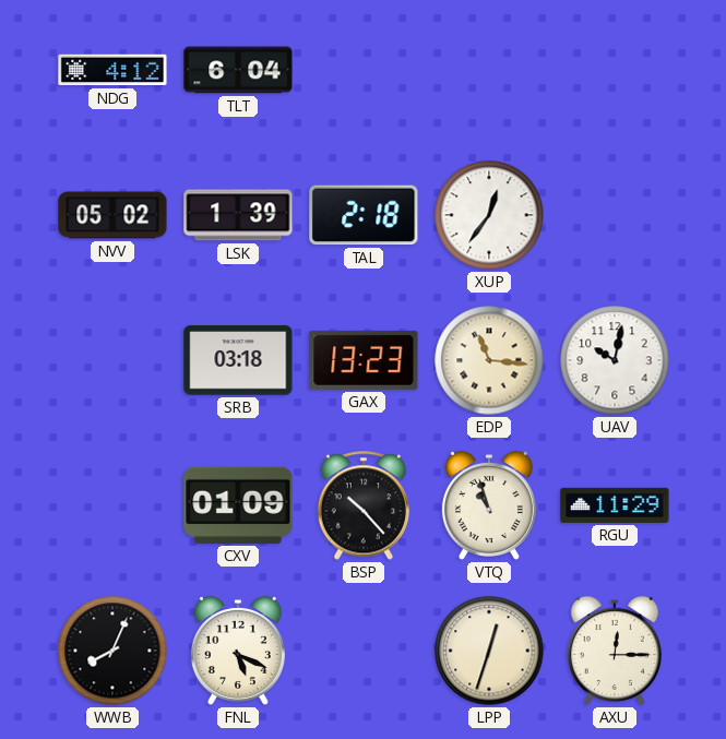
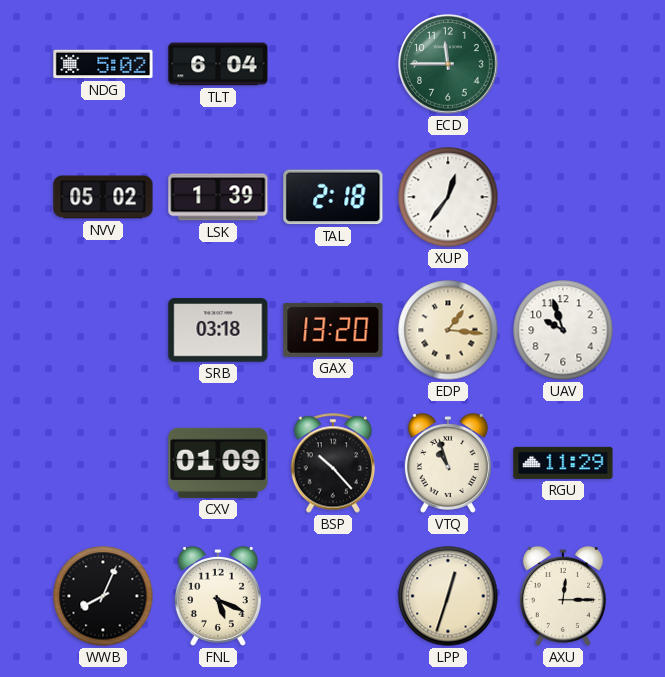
NDG: 4:12 -> 5:02
ECD: none -> 11:45
GAX: 13:23 -> 13:20
EDP: 11:16 -> 1:16
UAV: 10:02 -> 9:57
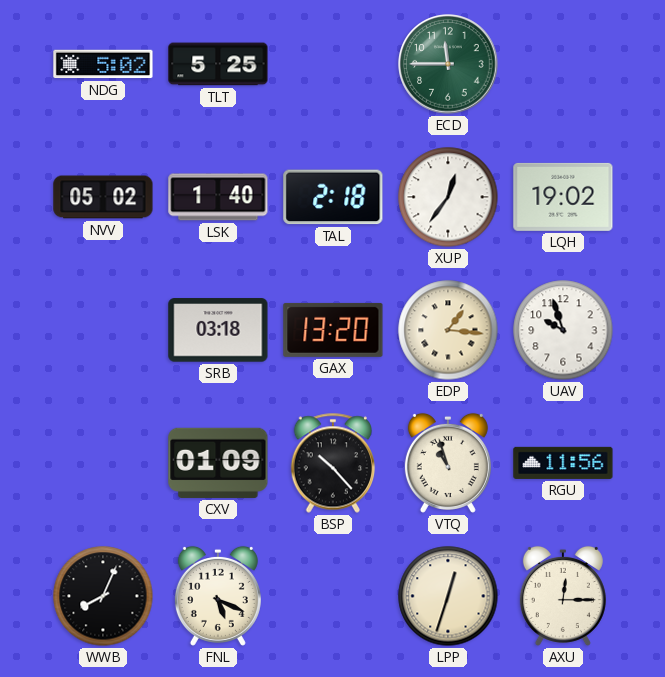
TLT: 6:04 -> 5:25
LSK: 1:39 -> 1:40
LQH: none -> 19:02
RGU: 11:29 -> 11:56
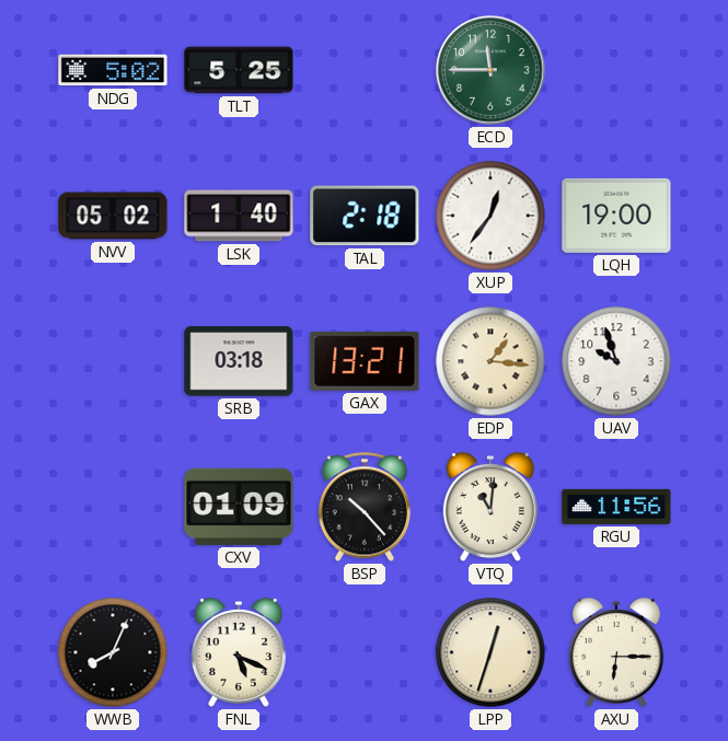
LQH: 19:02 -> 19:00
GAX: 13:20 -> 13:21
VTQ: 10:57 -> 11:01
AXU: 12:15 -> 6:15
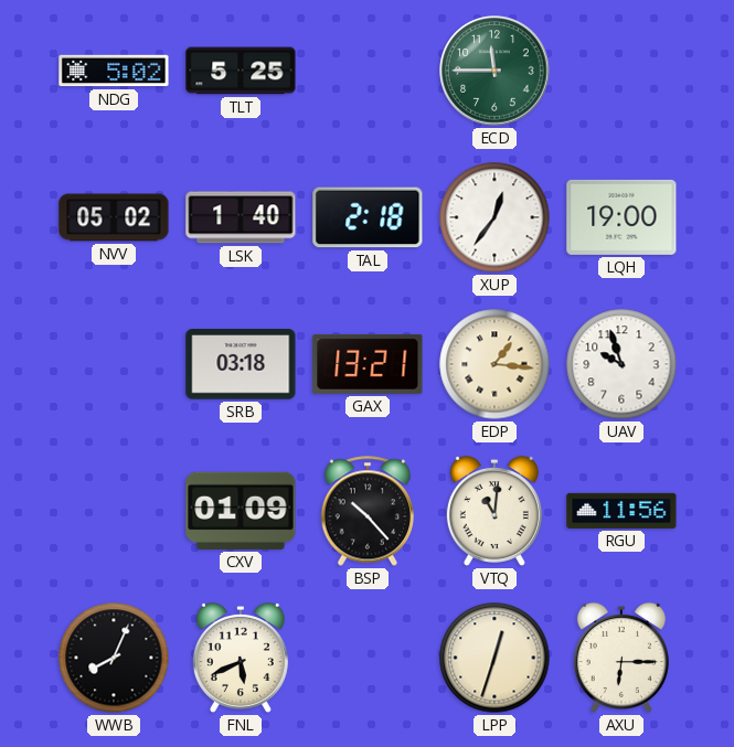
FNL: 5:19 -> 5:41
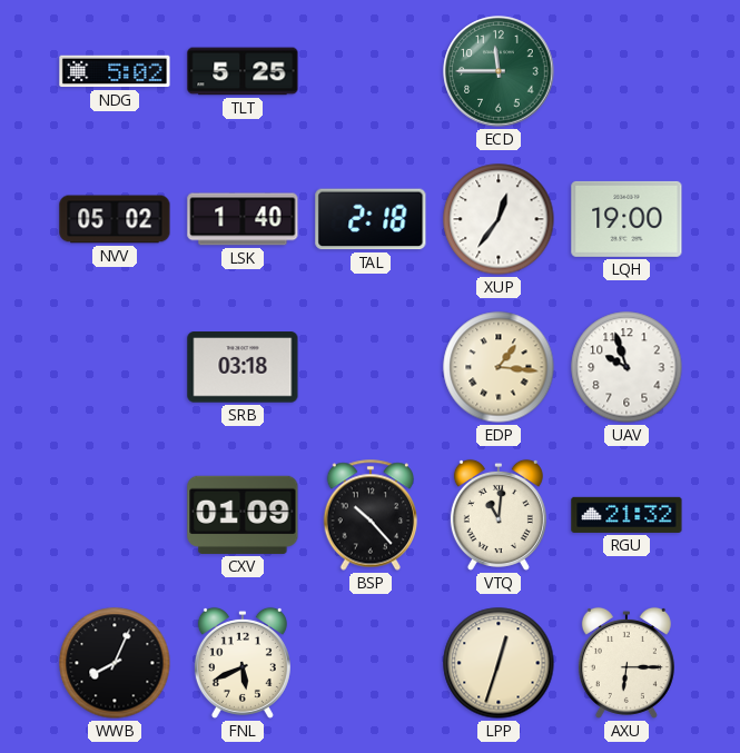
GAX: 13:21 -> none
RGU: 11:56 -> 21:32
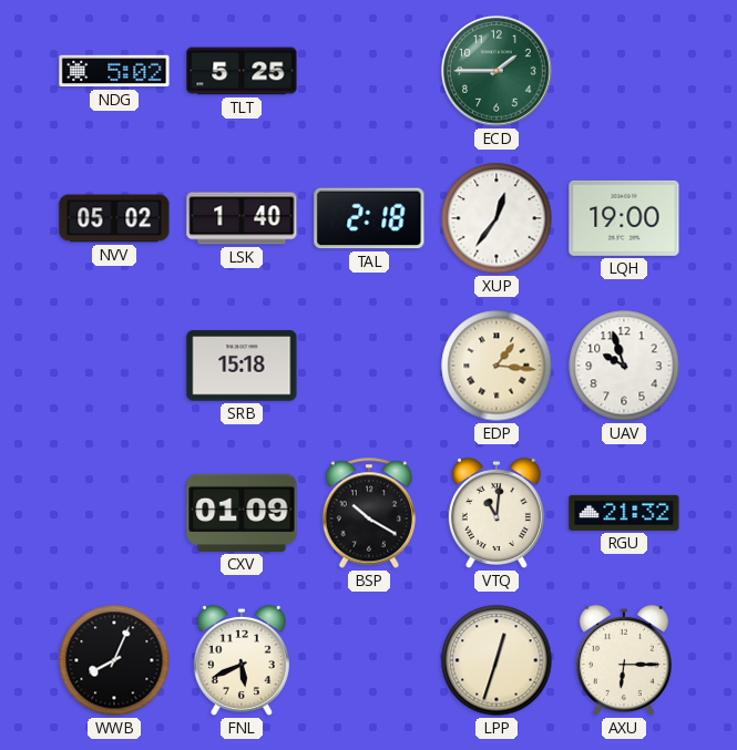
ECD: 11:45 -> 1:45
SRB: 03:18 -> 15:18
BSP: 10:23 -> 10:20
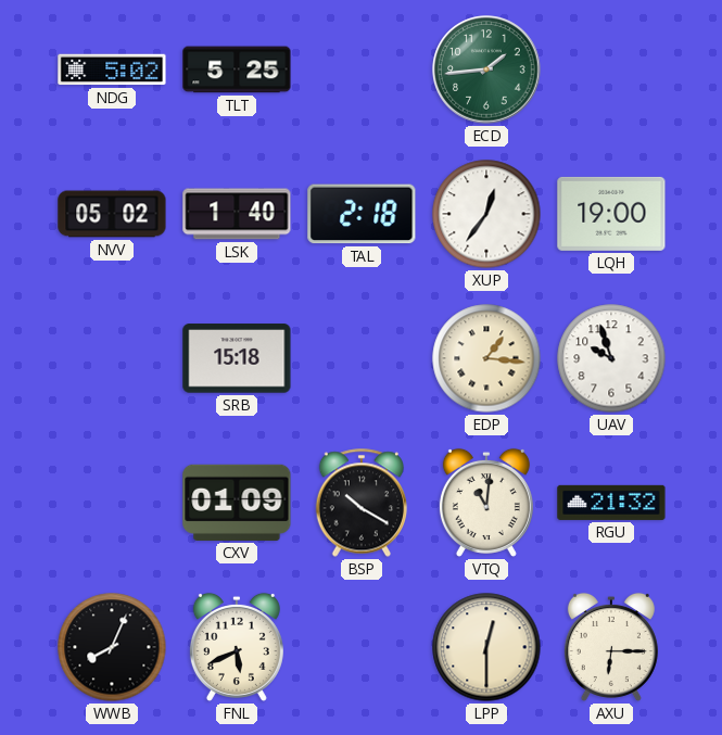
ECD: 1:45 -> 1:44
LPP: 12:33 -> 12:30
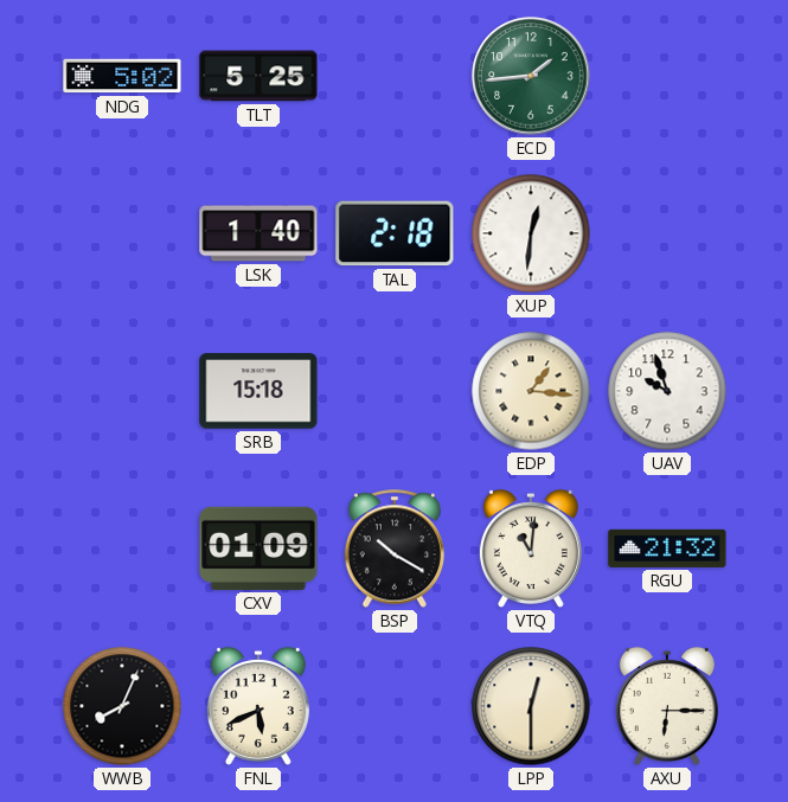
NVV: 05:02 -> none
XUP: 12:36 -> 12:31
LQH: 19:00 -> none
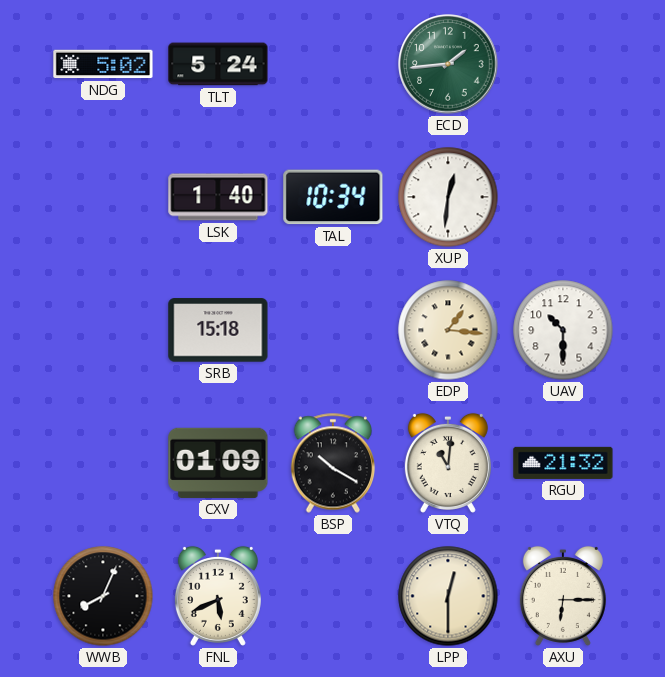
TLT: 5:25 -> 5:24
TAL: 2:18 -> 10:34
UAV: 9:57 -> 10:30
